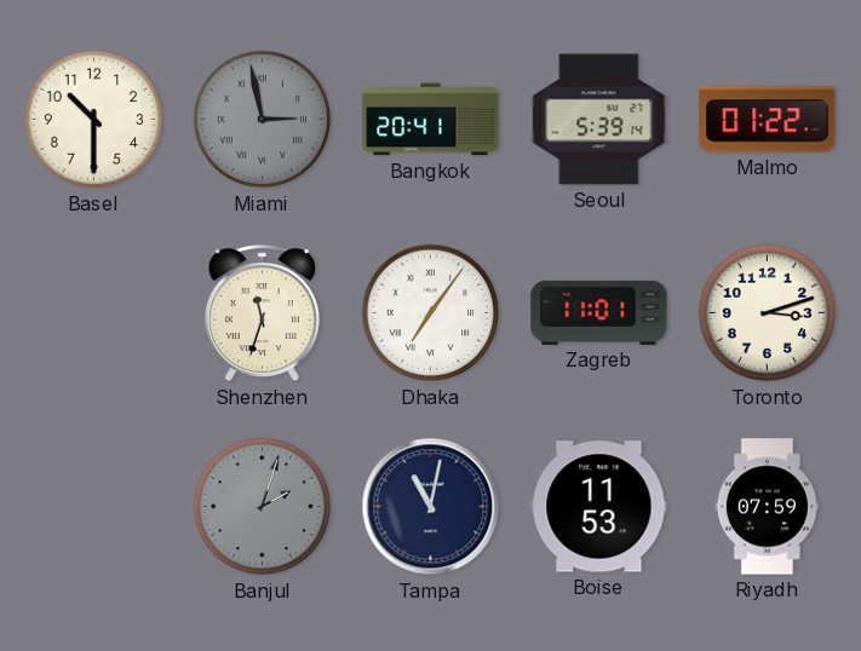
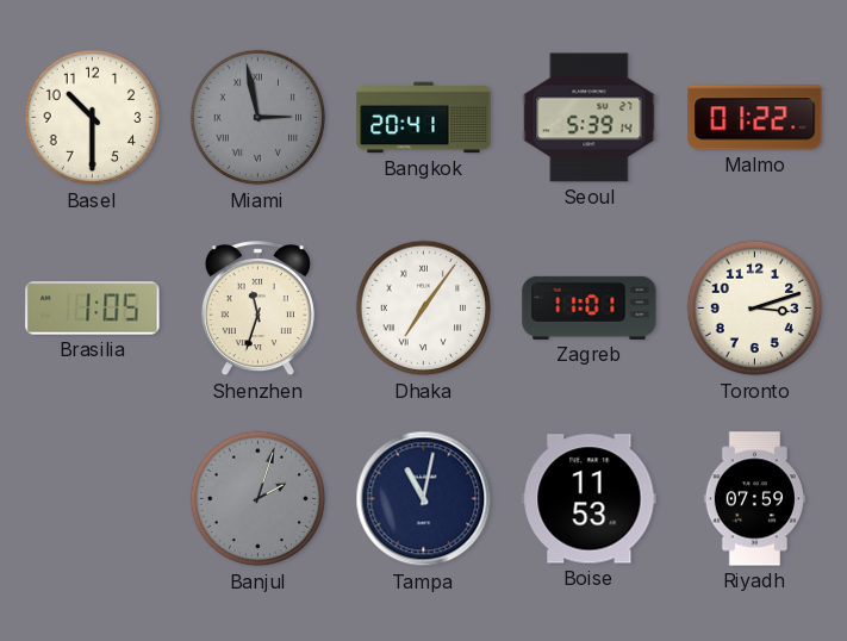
Brasilia: none -> 1:05
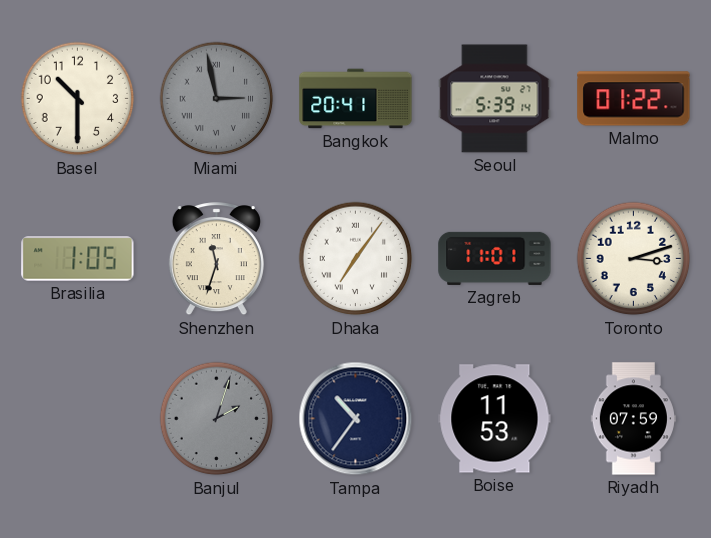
Tampa: 11:02 -> 10:36
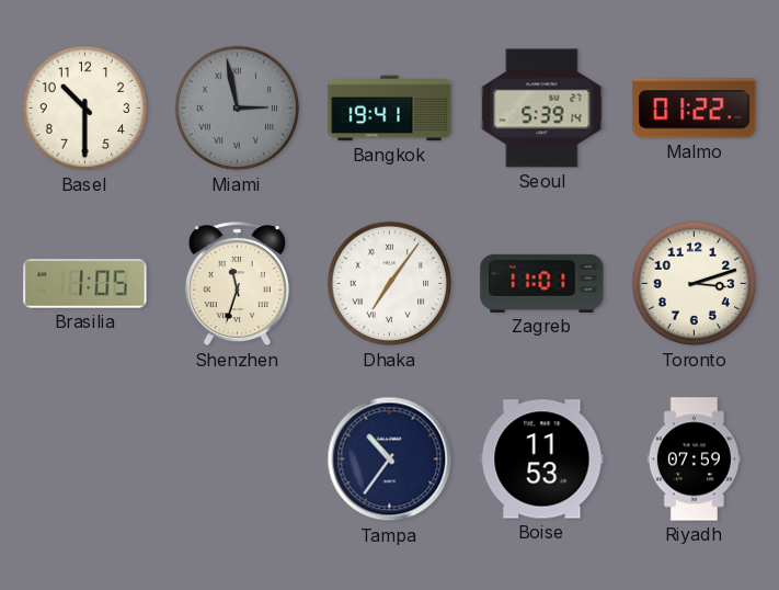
Bangkok: 20:41 -> 19:41
Banjul: 2:03 -> none
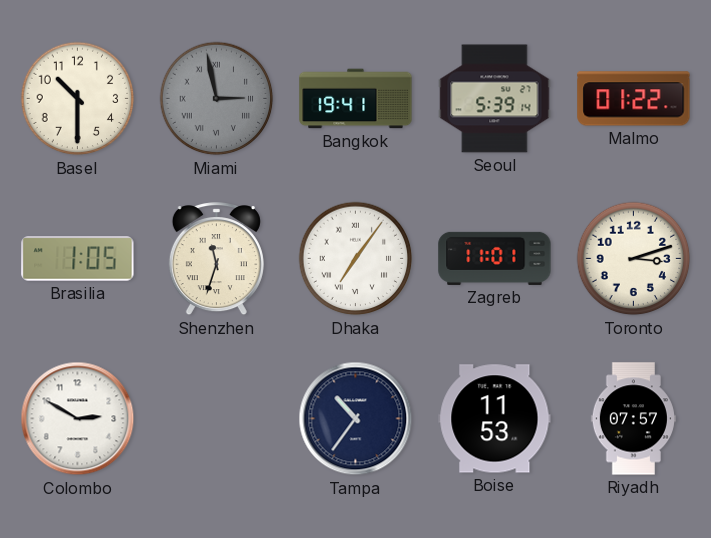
Colombo: none -> 2:50
Riyadh: 07:59 -> 07:57
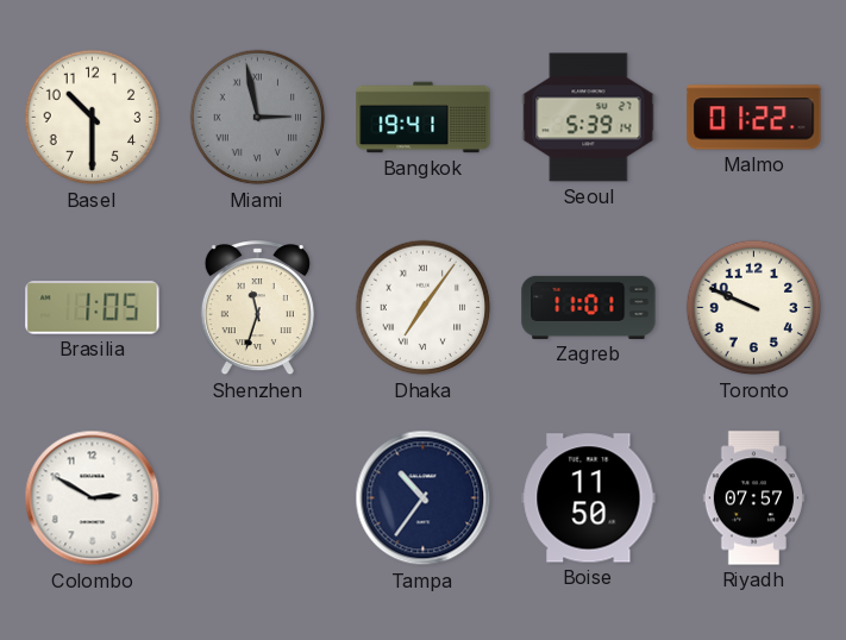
Toronto: 3:12 -> 9:49
Boise: 11:53 -> 11:50
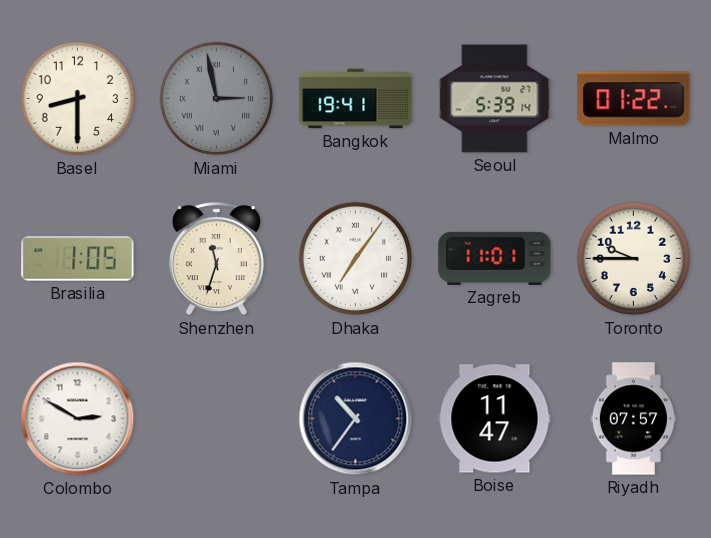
Basel: 10:30 -> 8:30
Toronto: 9:49 -> 9:45
Boise: 11:50 -> 11:47
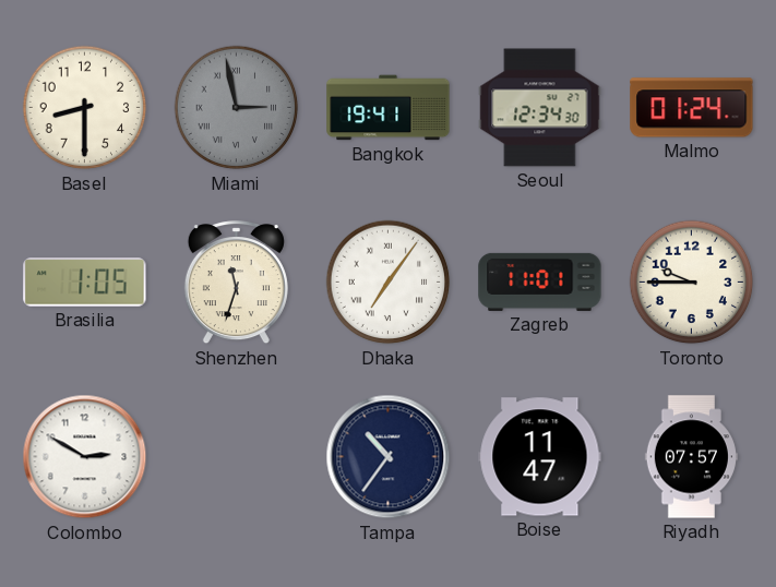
Seoul: 5:39 -> 12:34
Malmo: 01:22 -> 01:24
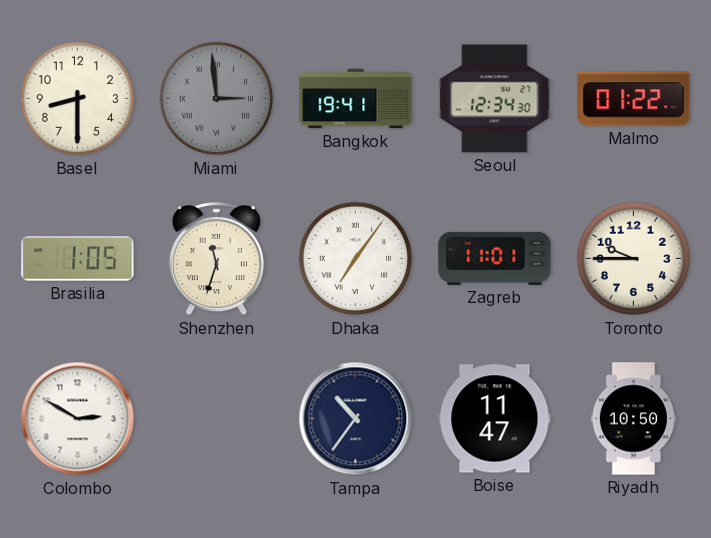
Miami: 2:58 -> 2:59
Malmo: 01:24 -> 01:22
Riyadh: 07:57 -> 10:50
